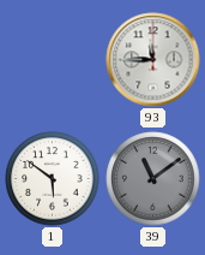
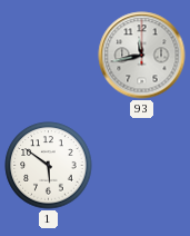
93: 11:45 -> 11:43
39: 11:09 -> none
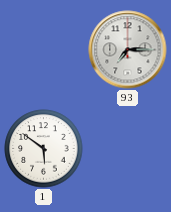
93: 11:43 -> 7:15
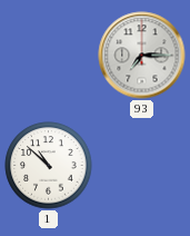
1: 5:51 -> 10:52
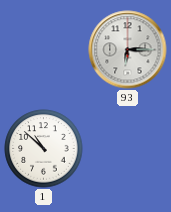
93: 7:15 -> 6:15
